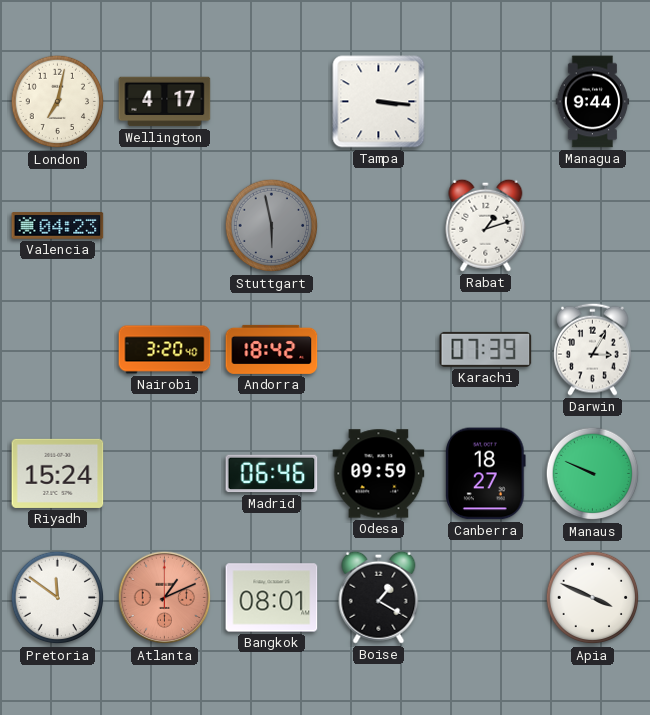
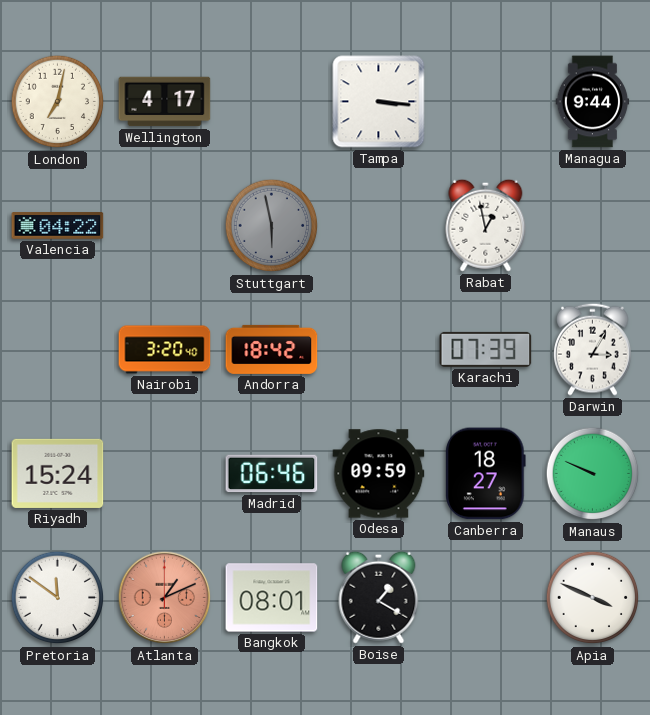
Valencia: 04:23 -> 04:22
Rabat: 1:12 -> 12:58
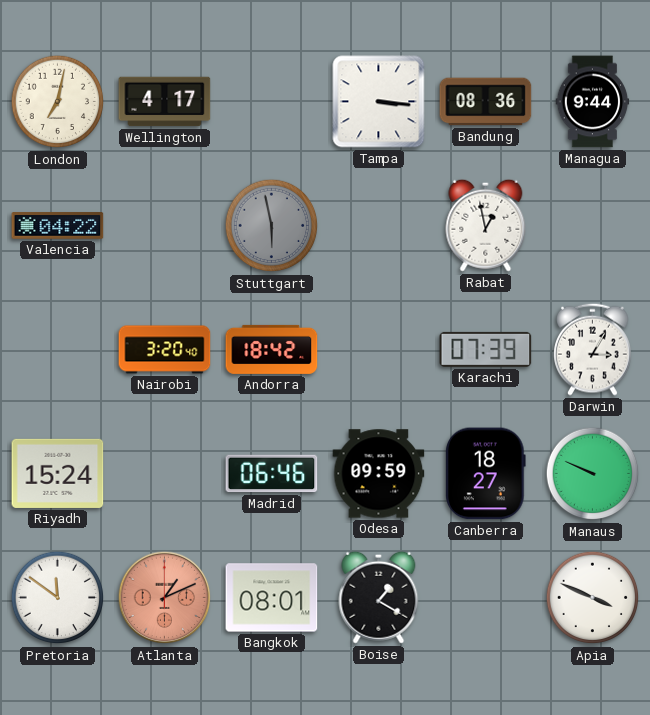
Bandung: none -> 08:36
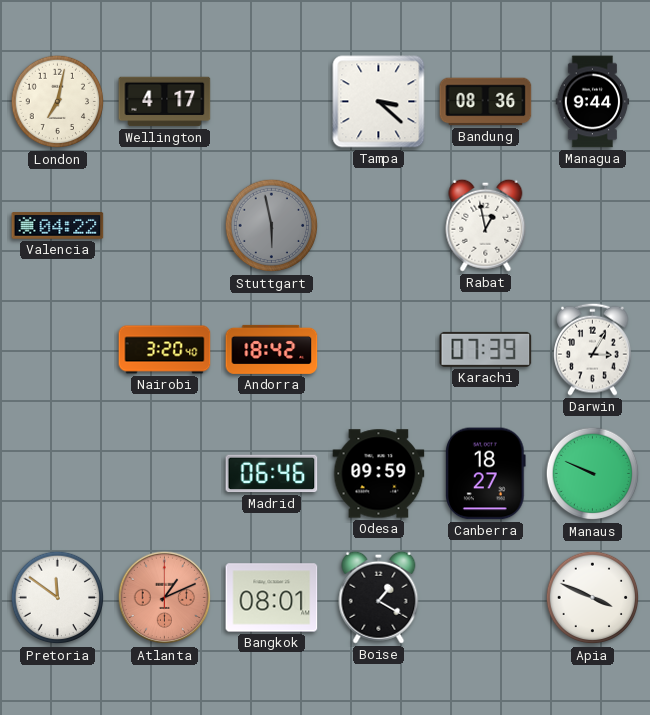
Tampa: 3:16 -> 3:22
Riyadh: 15:24 -> none
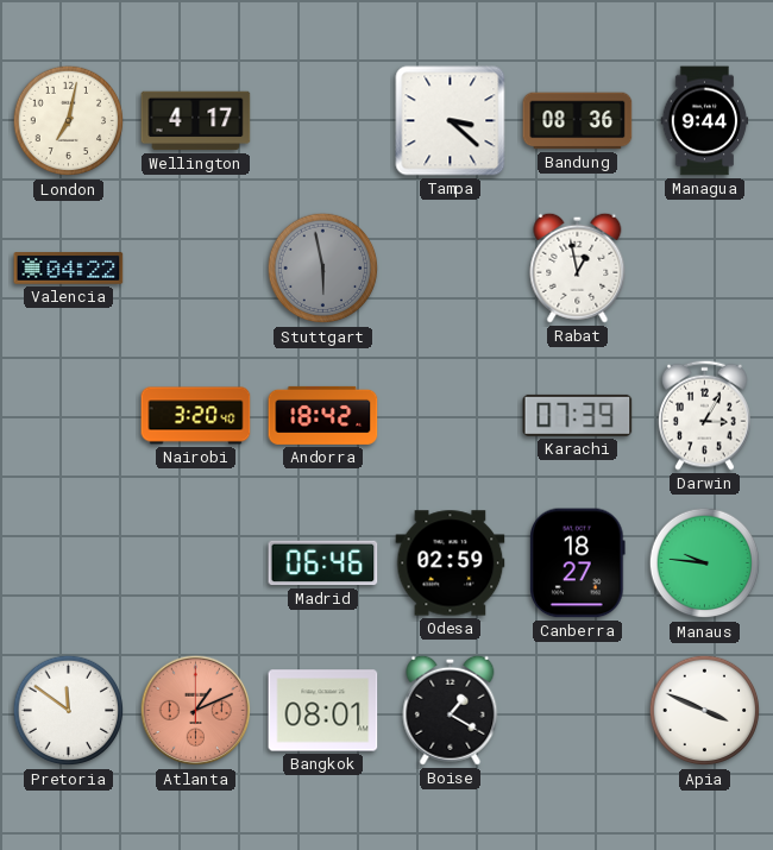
Odesa: 09:59 -> 02:59
Manaus: 9:49 -> 9:46
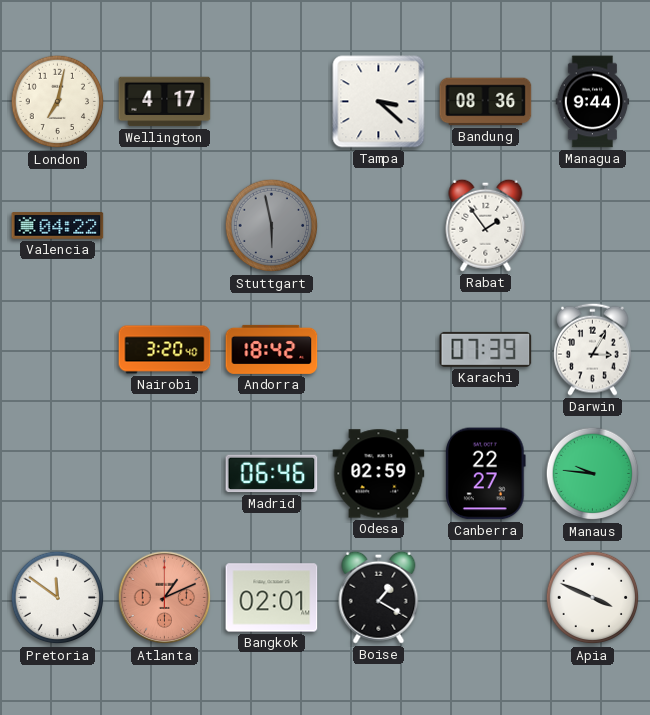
Rabat: 12:58 -> 1:54
Canberra: 18:27 -> 22:27
Bangkok: 08:01 -> 02:01
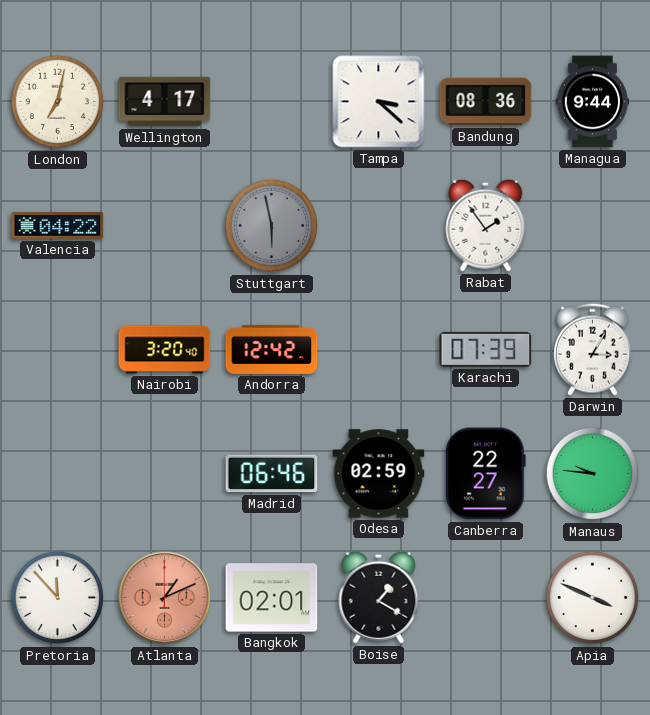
Andorra: 18:42 -> 12:42
Pretoria: 11:51 -> 11:53
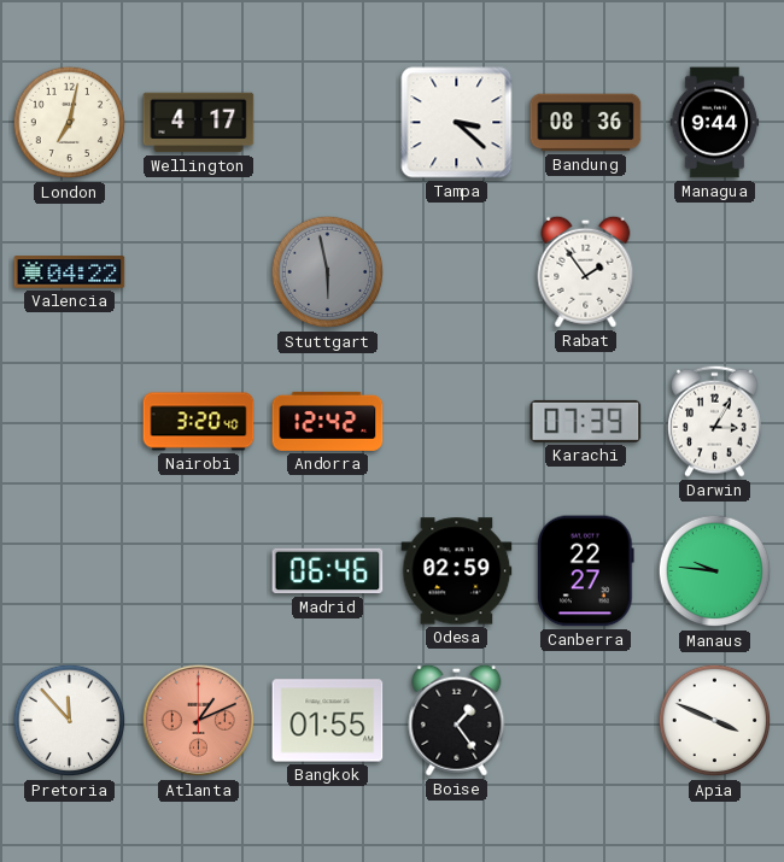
Bangkok: 02:01 -> 01:55
Boise: 1:20 -> 1:24
